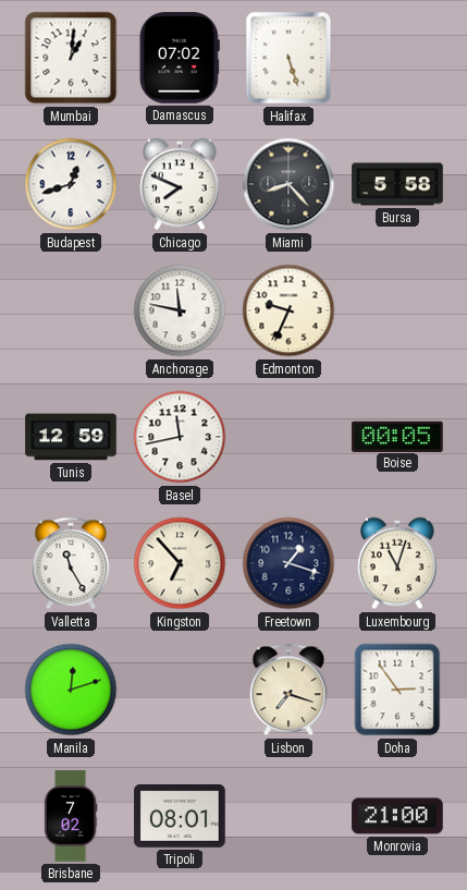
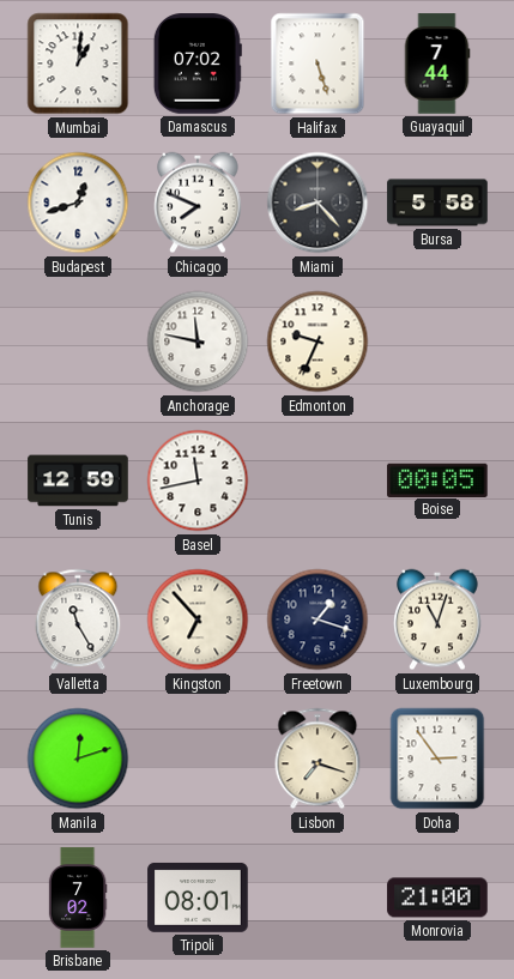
Guayaquil: none -> 7:44
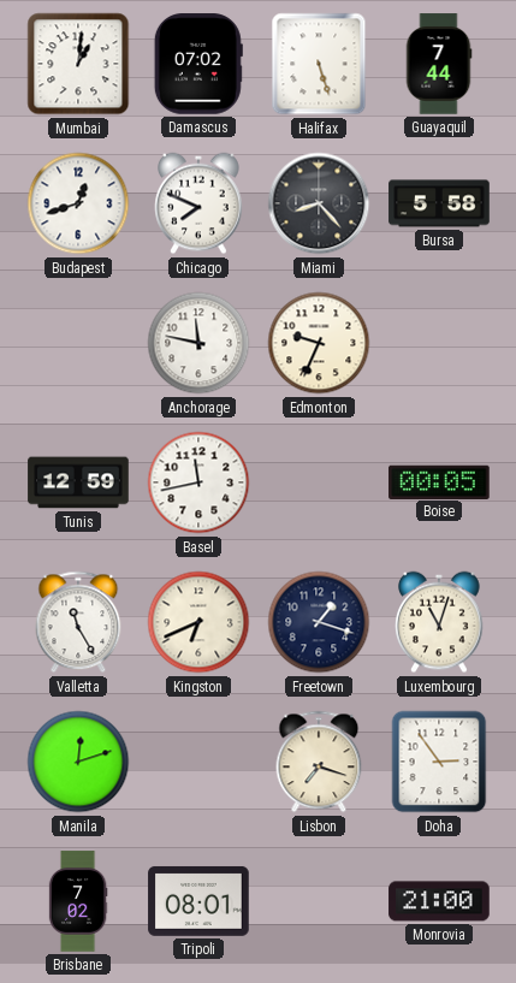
Kingston: 6:53 -> 6:41
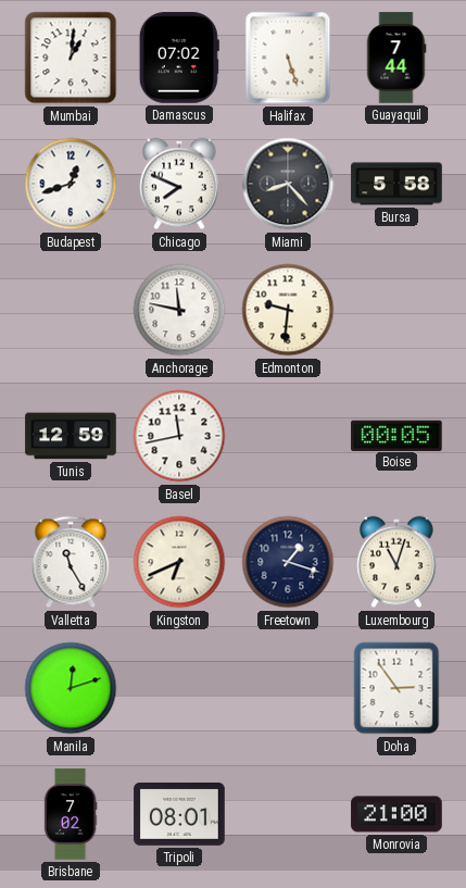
Edmonton: 9:34 -> 9:31
Lisbon: 7:18 -> none
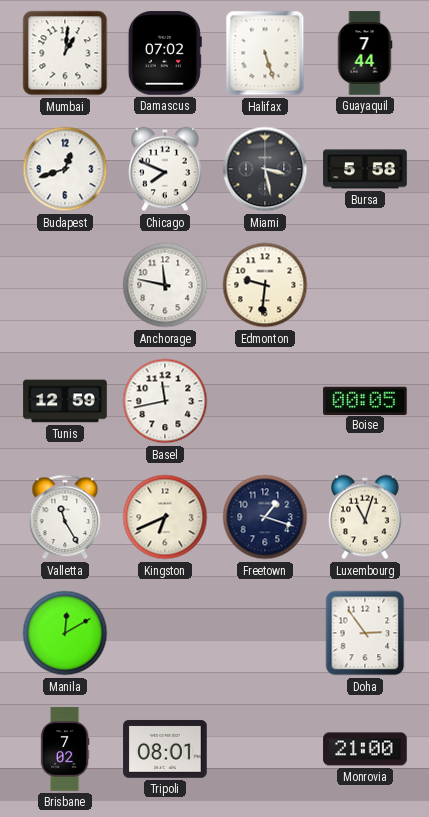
Miami: 8:23 -> 3:28
Manila: 12:12 -> 12:10
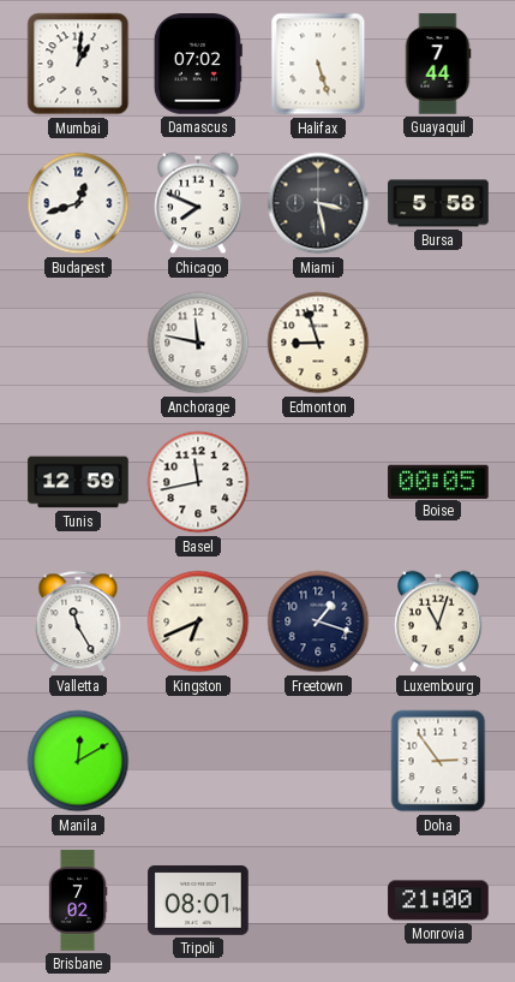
Edmonton: 9:31 -> 8:57
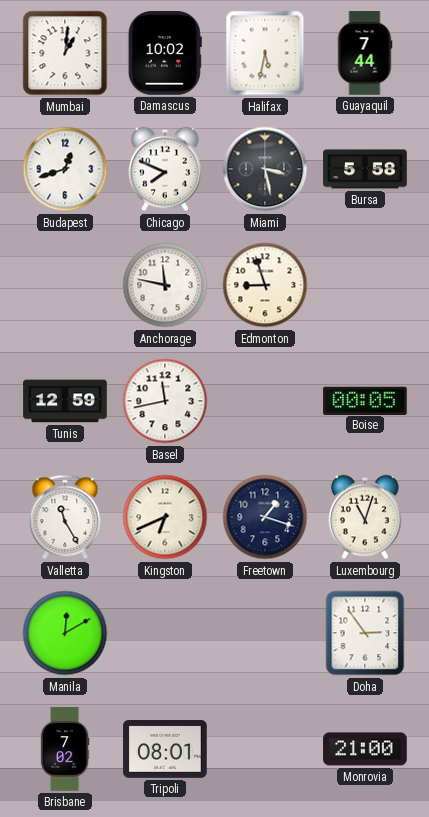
Damascus: 07:02 -> 10:02
Halifax: 5:27 -> 5:32
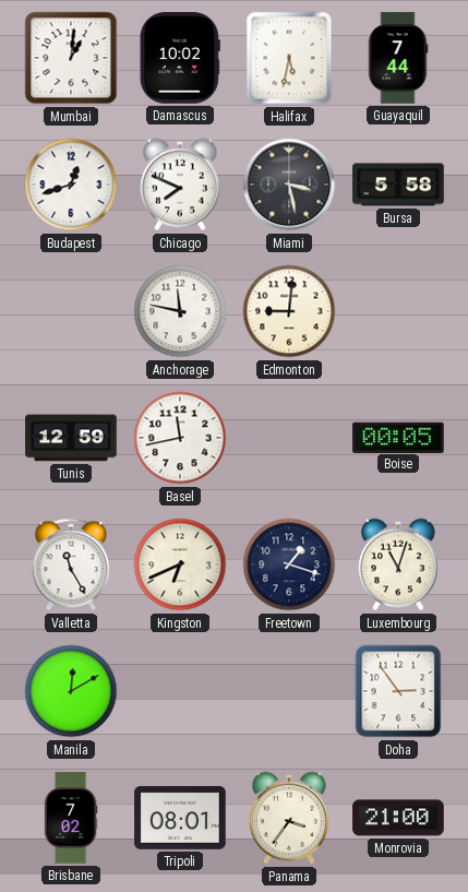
Edmonton: 8:57 -> 9:01
Panama: none -> 3:36
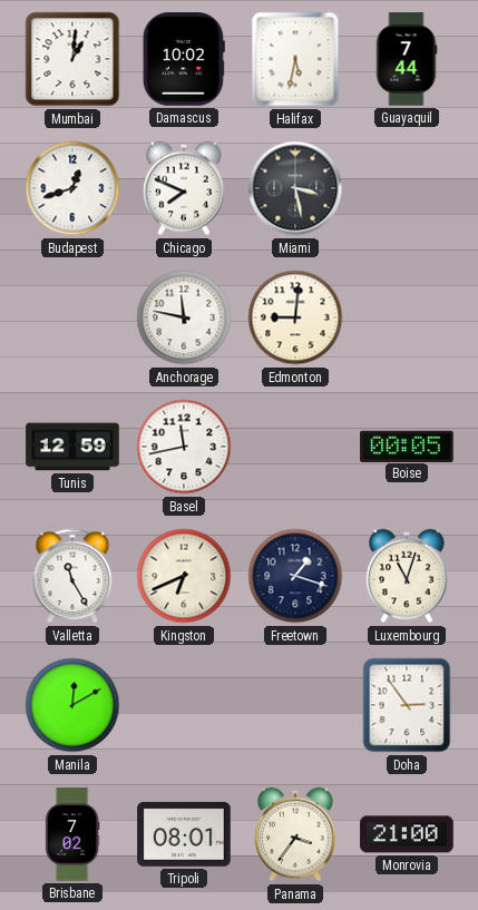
Bursa: 5:58 -> none
